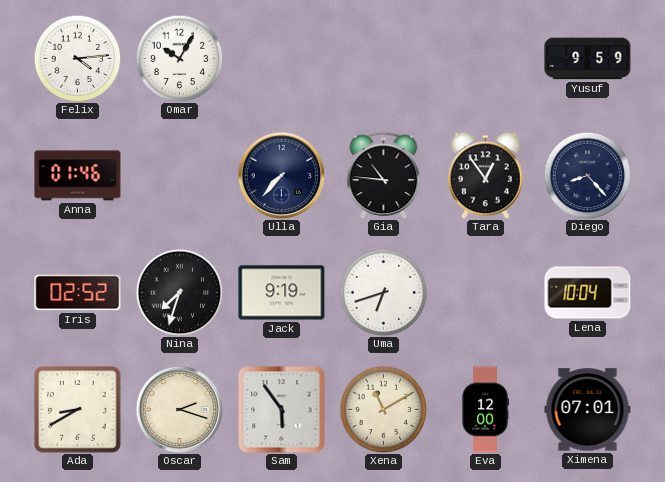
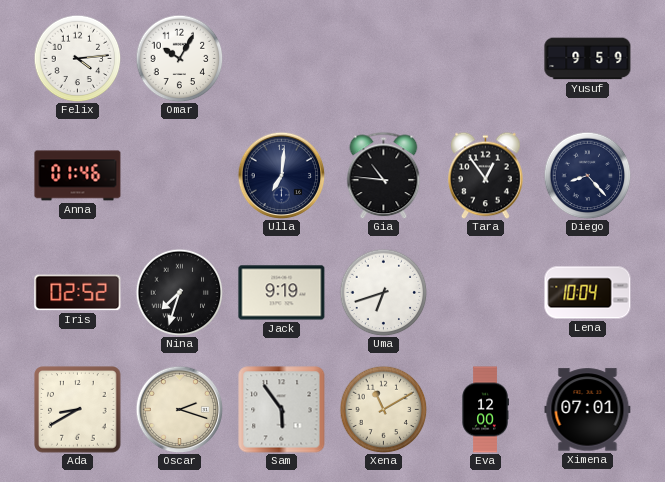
Ulla: 7:37 -> 7:01
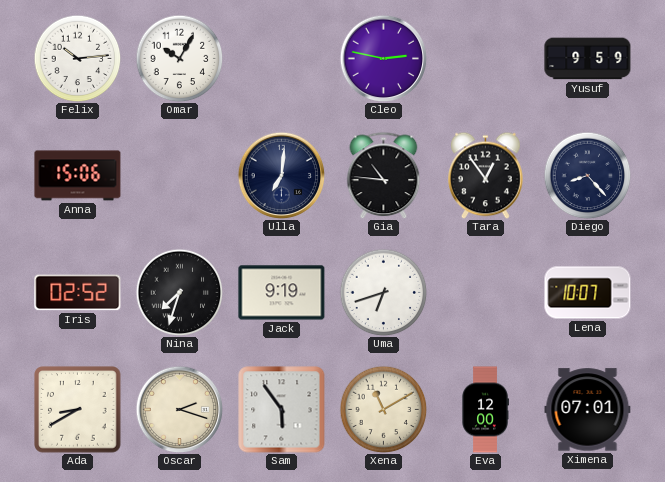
Felix: 4:14 -> 10:14
Cleo: none -> 2:47
Anna: 01:46 -> 15:06
Lena: 10:04 -> 10:07
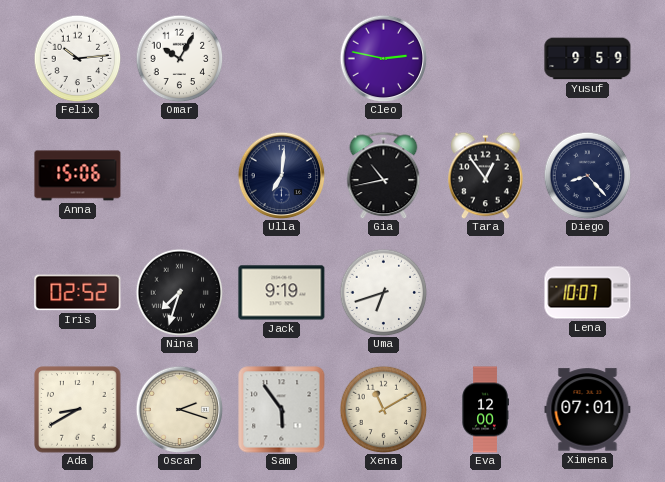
Gia: 10:46 -> 10:43
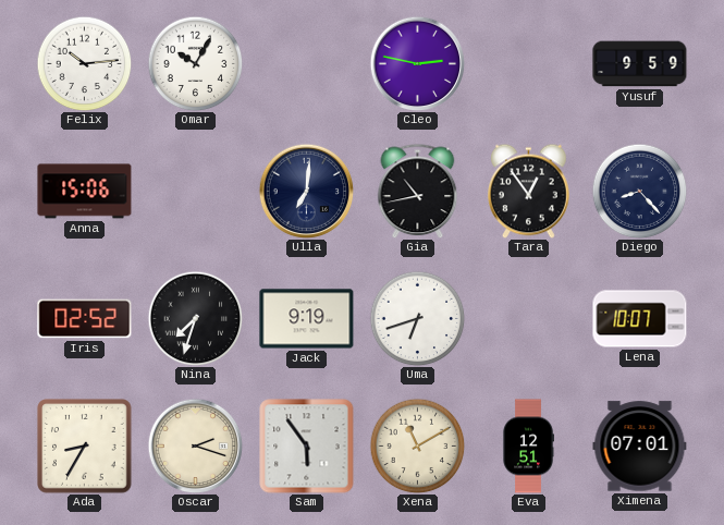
Ada: 8:40 -> 8:35
Eva: 12:00 -> 12:51
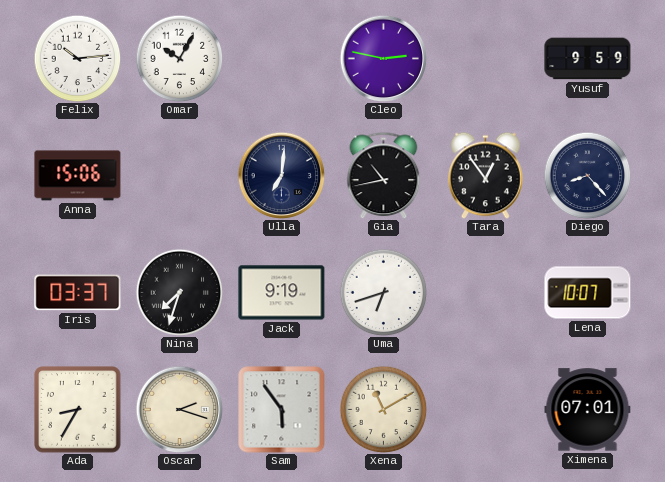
Iris: 02:52 -> 03:37
Eva: 12:51 -> none
